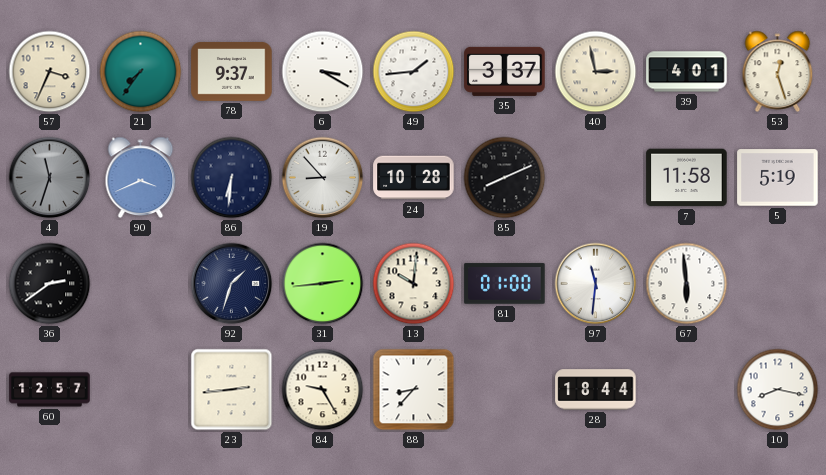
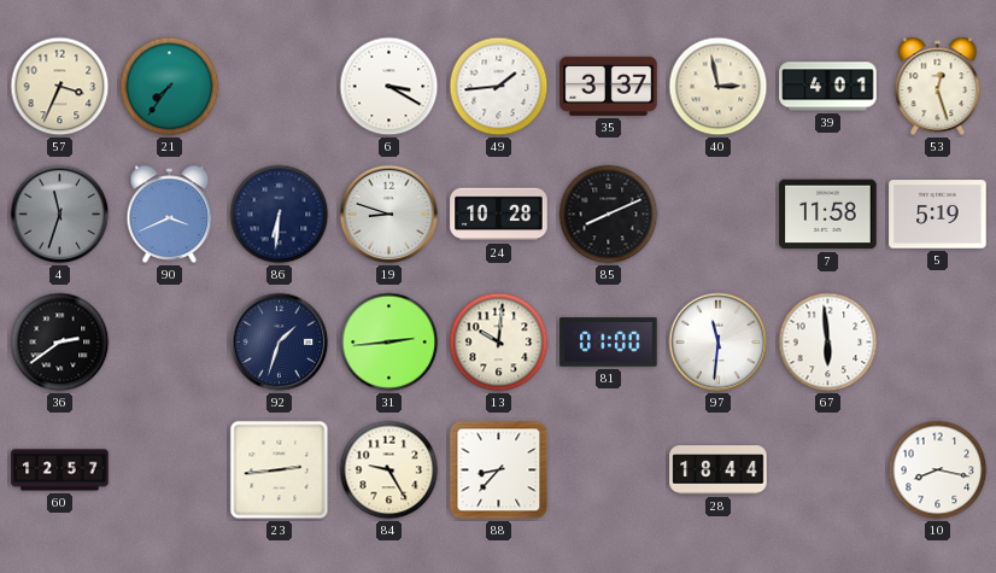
78: 9:37 -> none
19: 8:53 -> 8:48
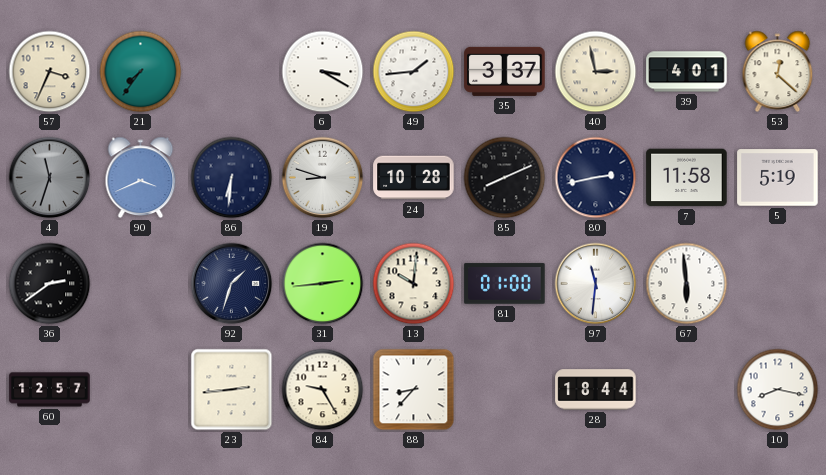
53: 12:27 -> 12:22
80: none -> 2:43
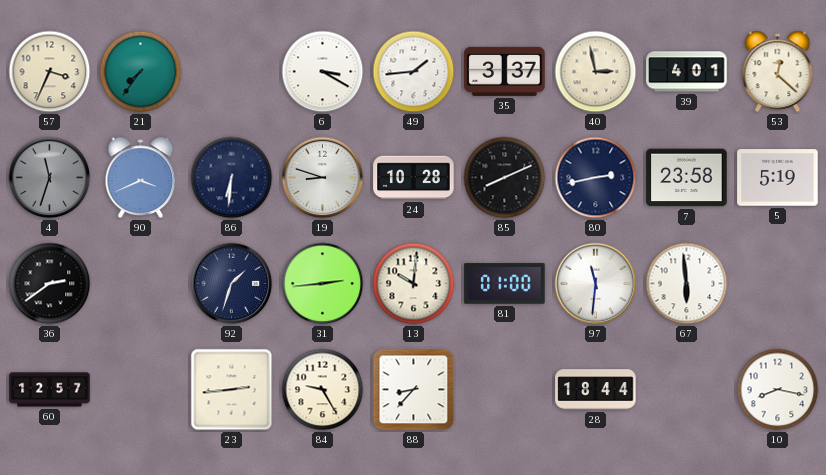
7: 11:58 -> 23:58
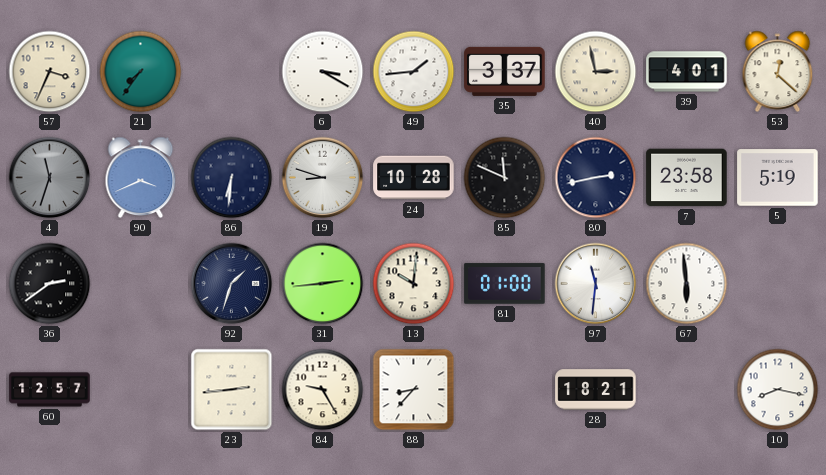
85: 8:11 -> 11:49
28: 18:44 -> 18:21
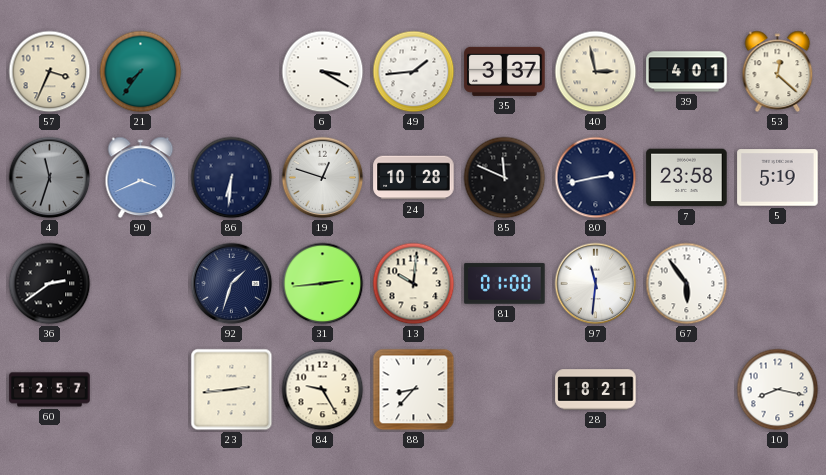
19: 8:48 -> 12:48
67: 5:59 -> 5:54
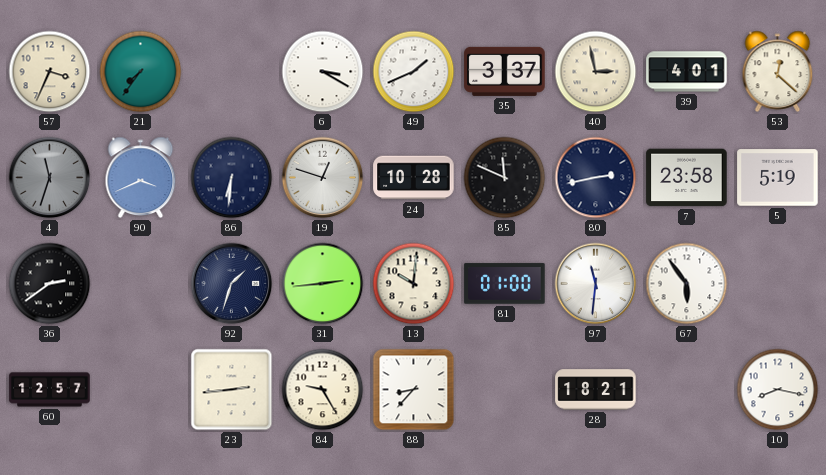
49: 1:44 -> 1:41
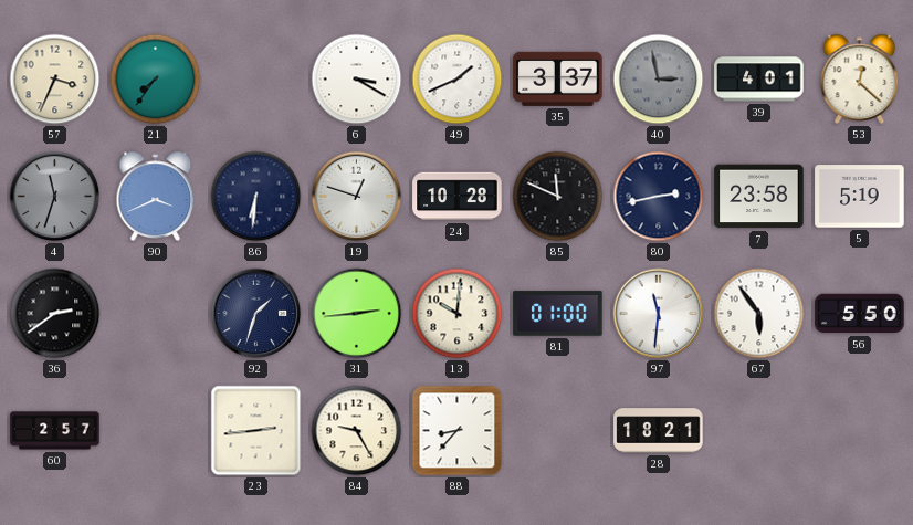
40 dial: cream -> grey
56: none -> 5:50
60: 12:57 -> 2:57
10: 8:17 -> none
